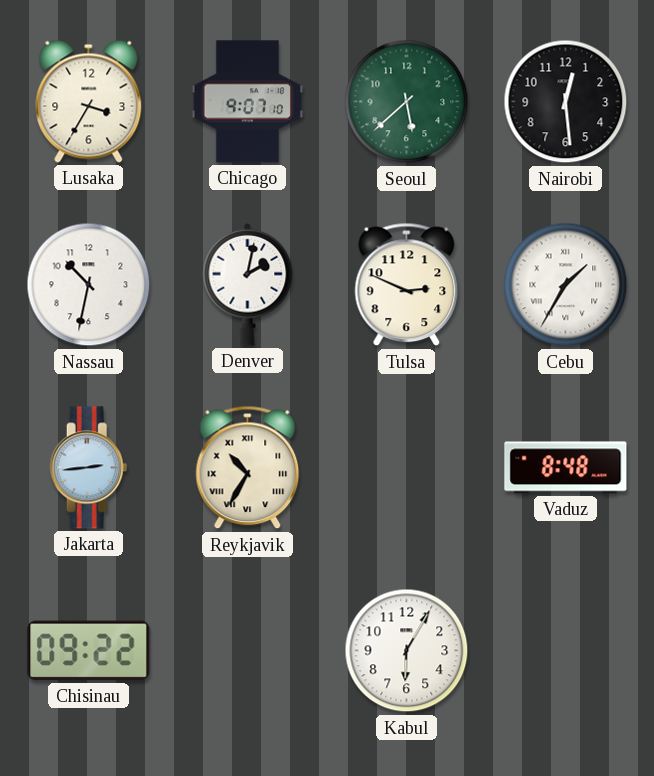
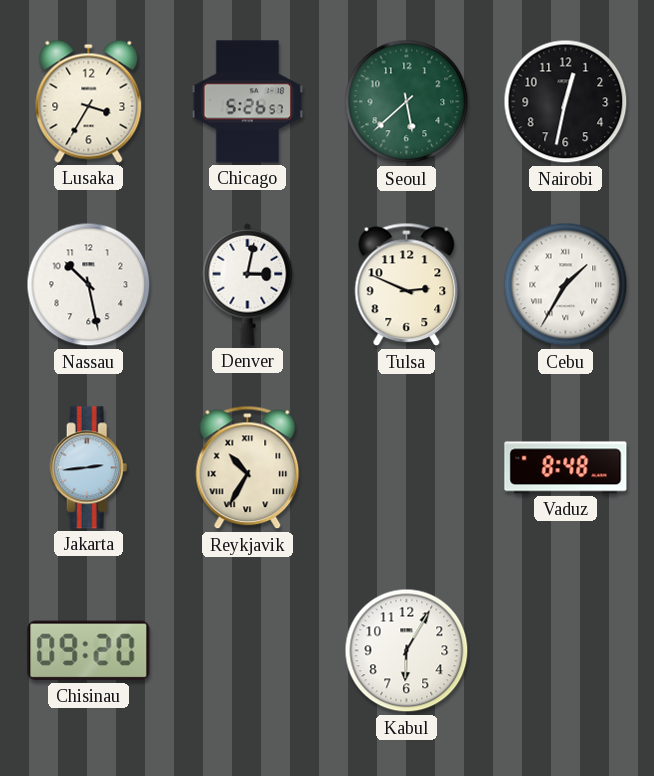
Chicago: 9:07 -> 5:26
Nairobi: 12:29 -> 12:32
Nassau: 10:32 -> 10:28
Denver: 2:02 -> 3:02
Chisinau: 09:22 -> 09:20
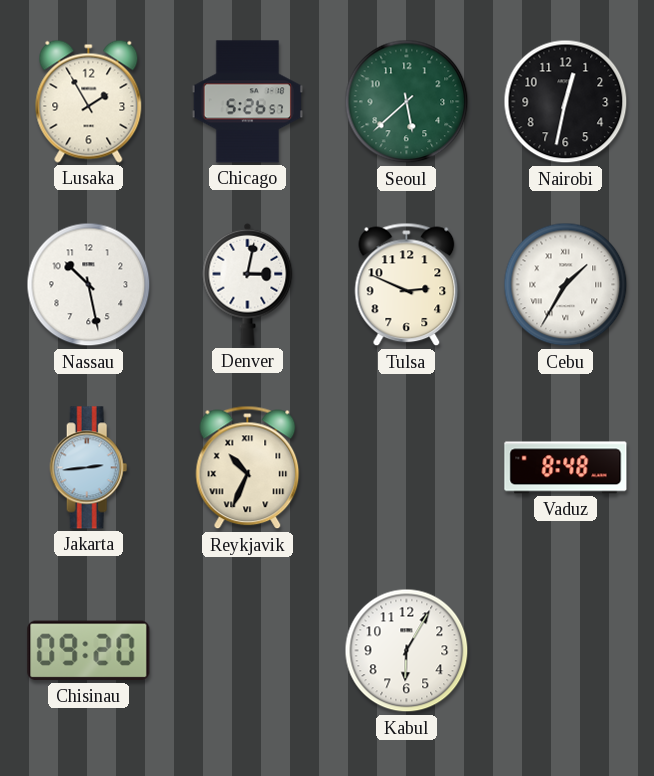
Lusaka: 3:35 -> 1:55
Reykjavik: 10:35 -> 10:34
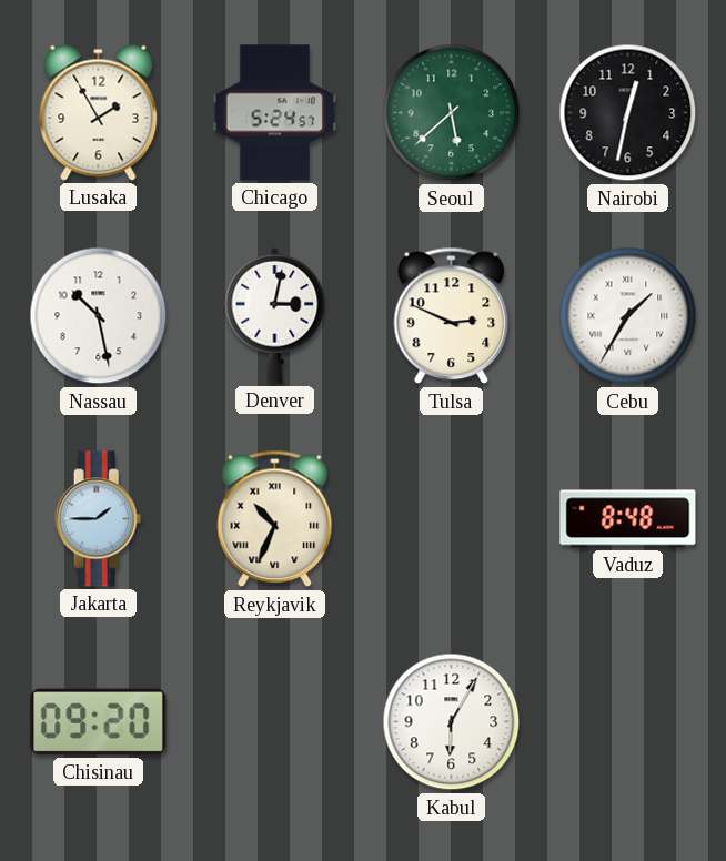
Chicago: 5:26 -> 5:24
Jakarta: 2:44 -> 1:45
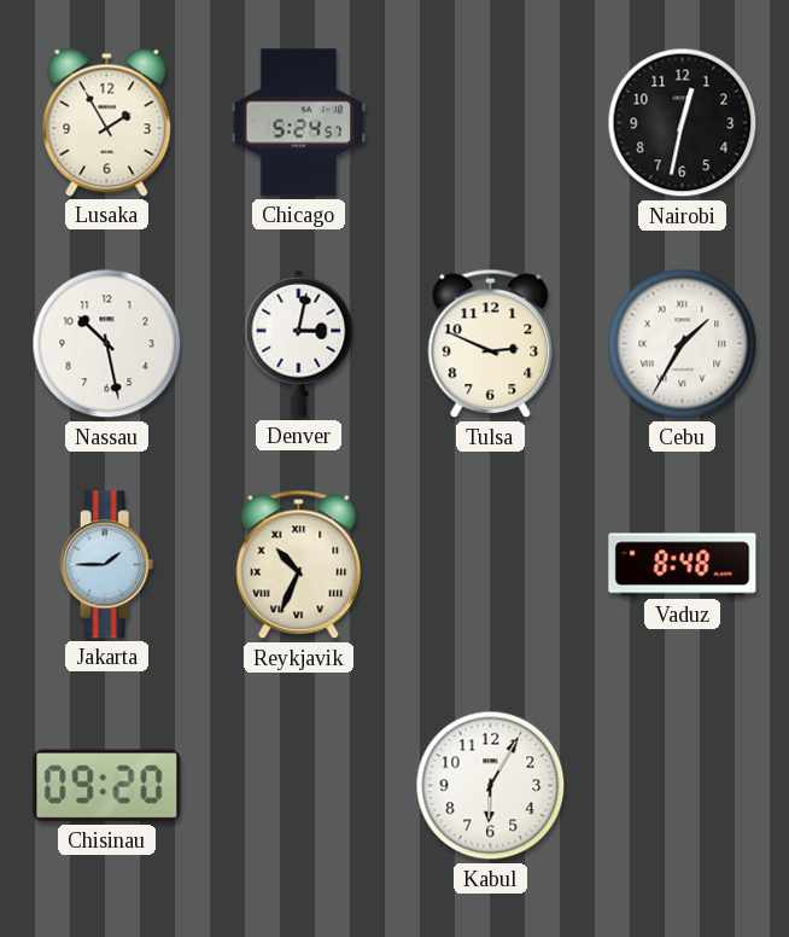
Seoul: 5:38 -> none
